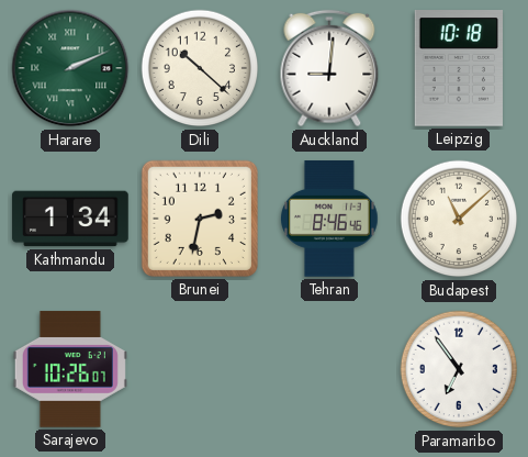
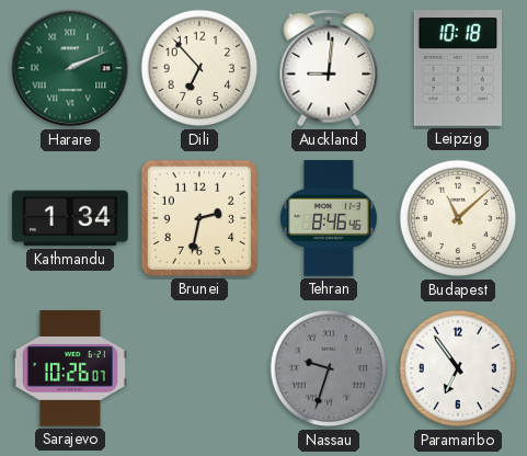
Dili: 10:22 -> 6:53
Nassau: none -> 9:33
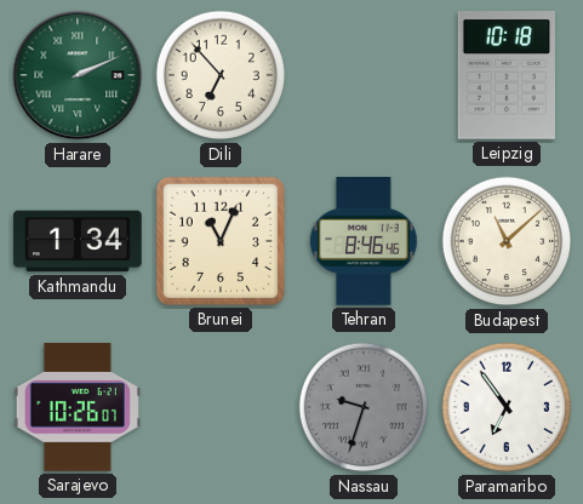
Auckland: 9:01 -> none
Brunei: 2:32 -> 11:04
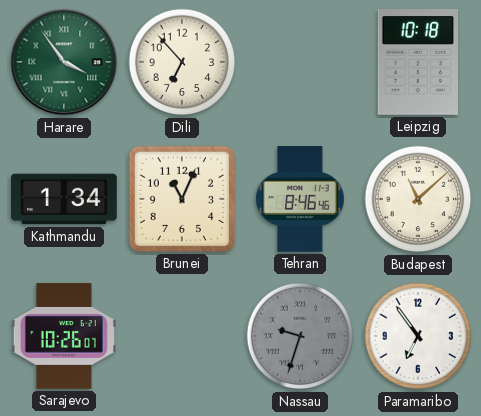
Harare: 2:11 -> 3:54
